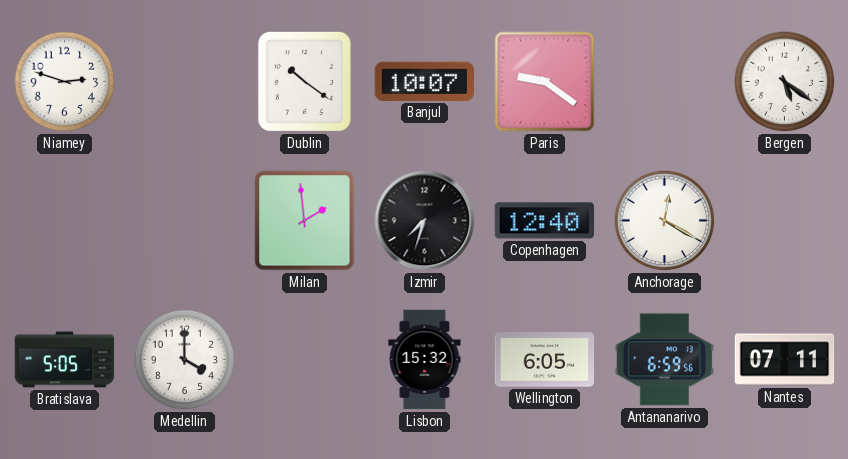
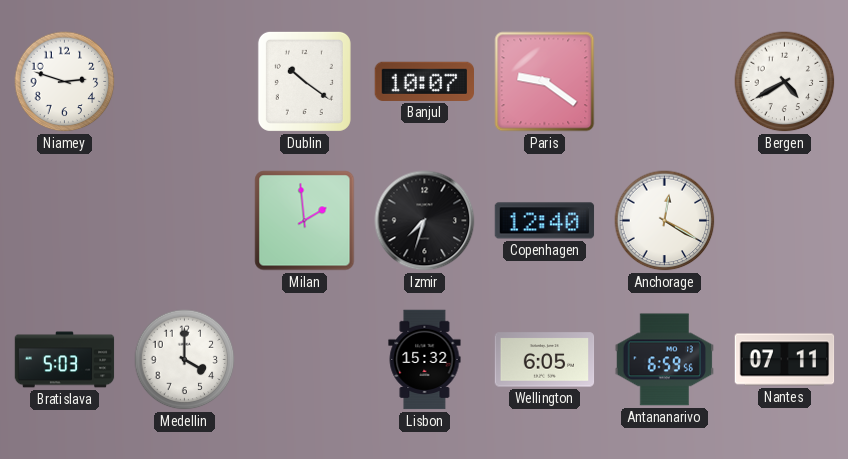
Bergen: 5:21 -> 4:40
Bratislava: 5:05 -> 5:03
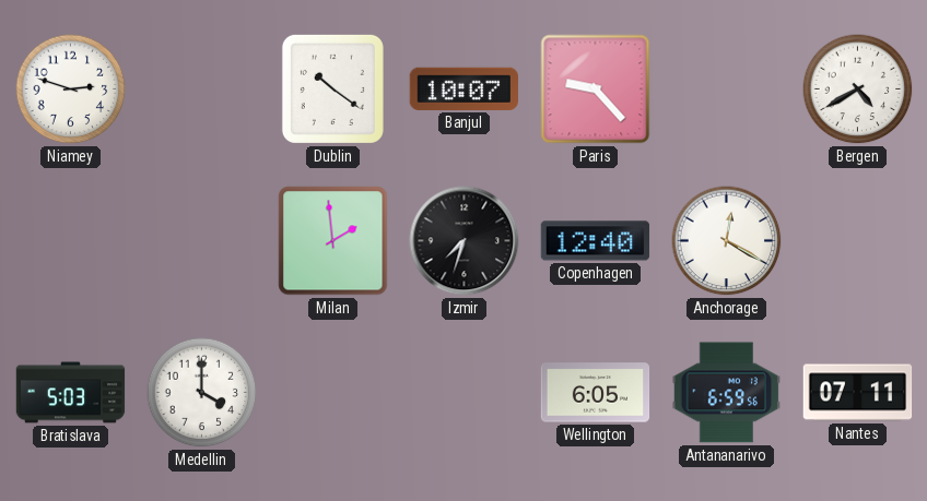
Paris: 9:21 -> 9:23
Lisbon: 15:32 -> none
